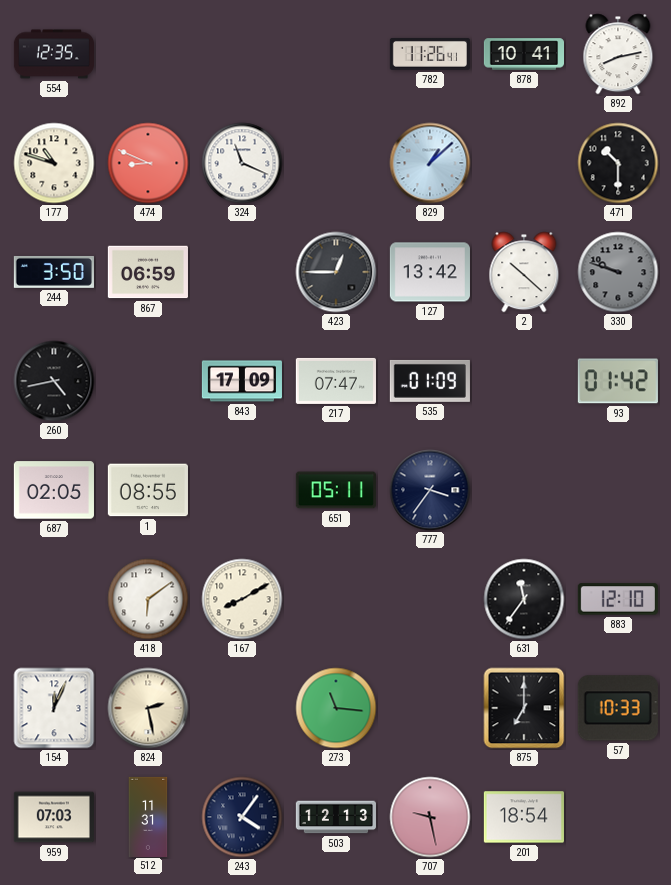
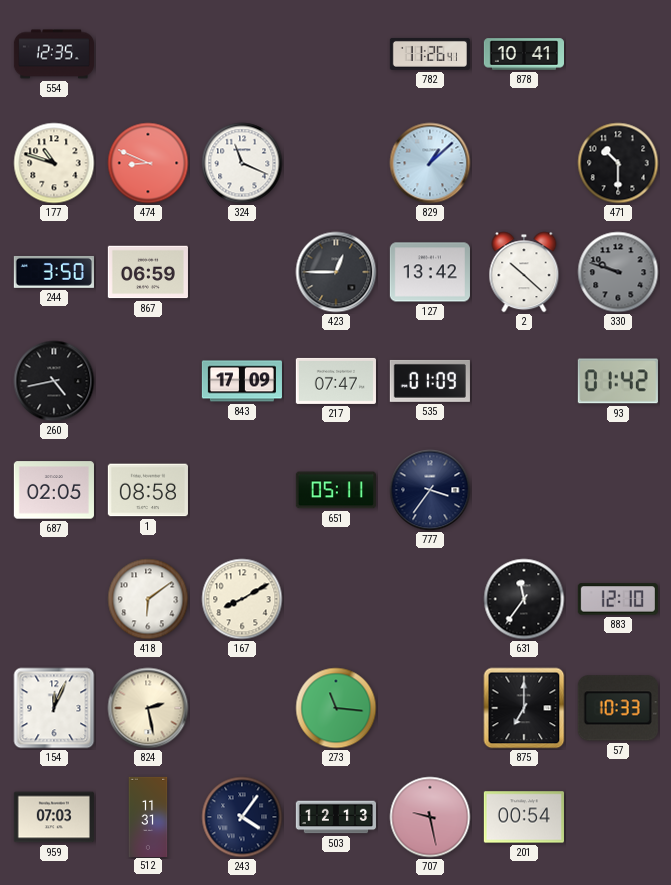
892: 8:13 -> none
1: 08:55 -> 08:58
201: 18:54 -> 00:54
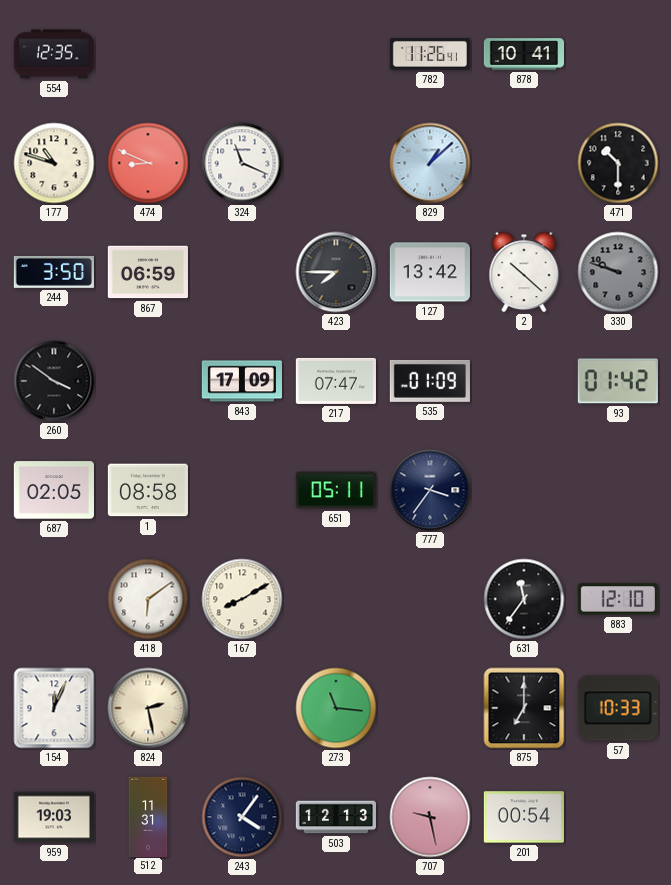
423: 12:45 -> 7:45
260: 4:43 -> 3:51
959: 07:03 -> 19:03
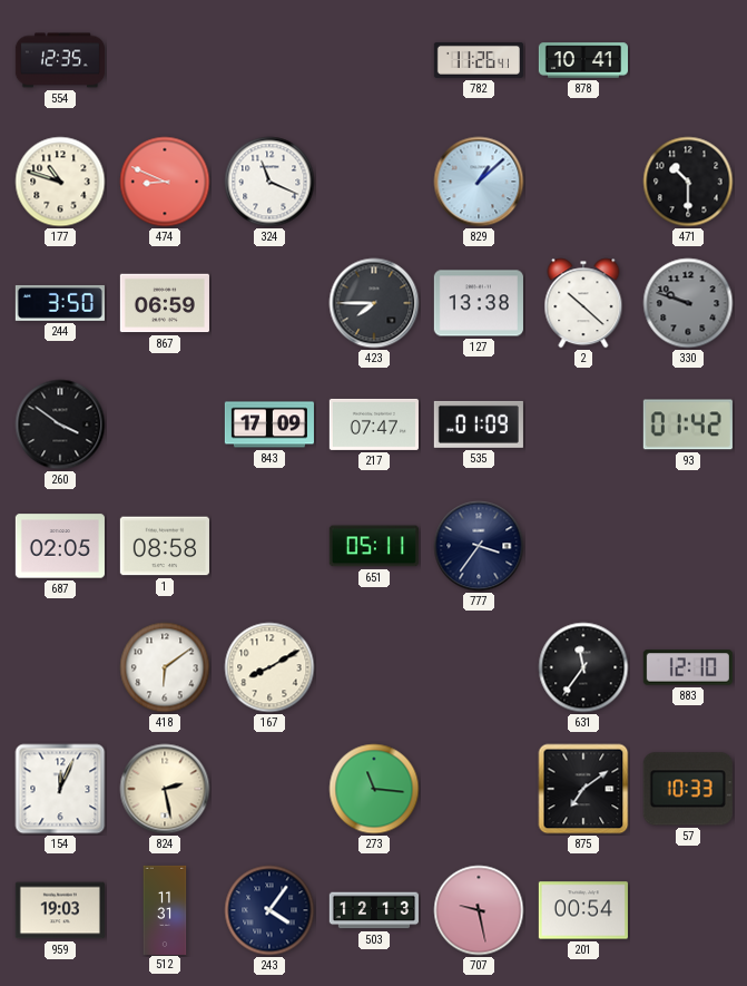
127: 13:42 -> 13:38
875: 7:00 -> 7:09
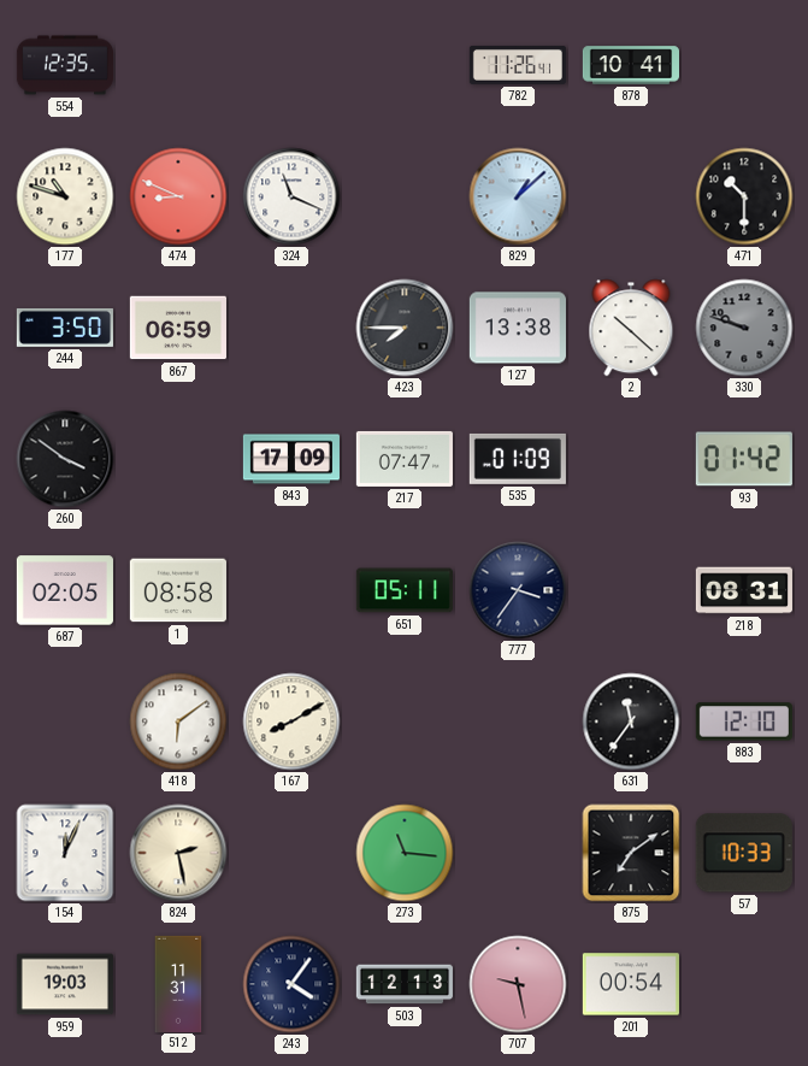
218: none -> 08:31
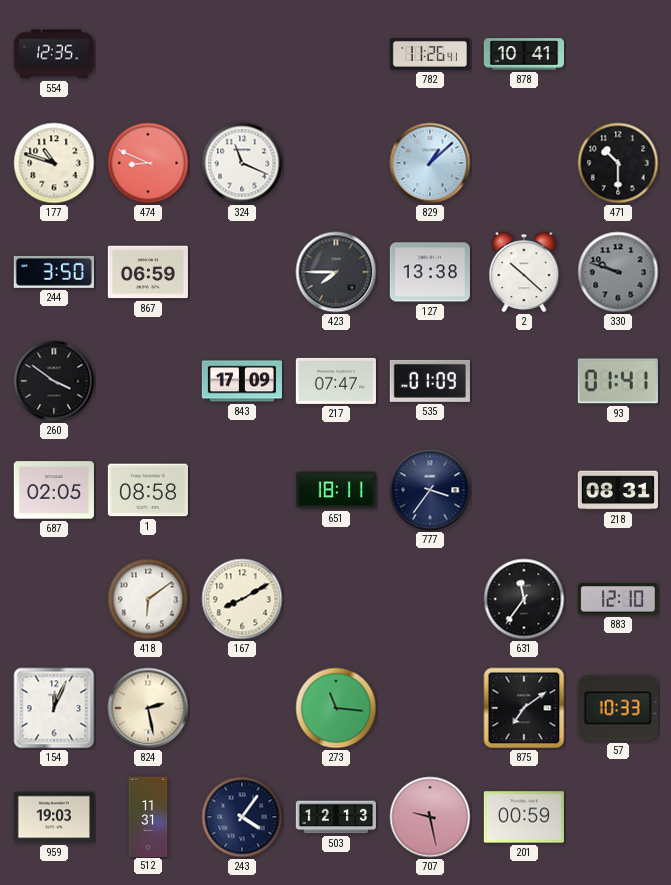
93: 01:42 -> 01:41
651: 05:11 -> 18:11
201: 00:54 -> 00:59
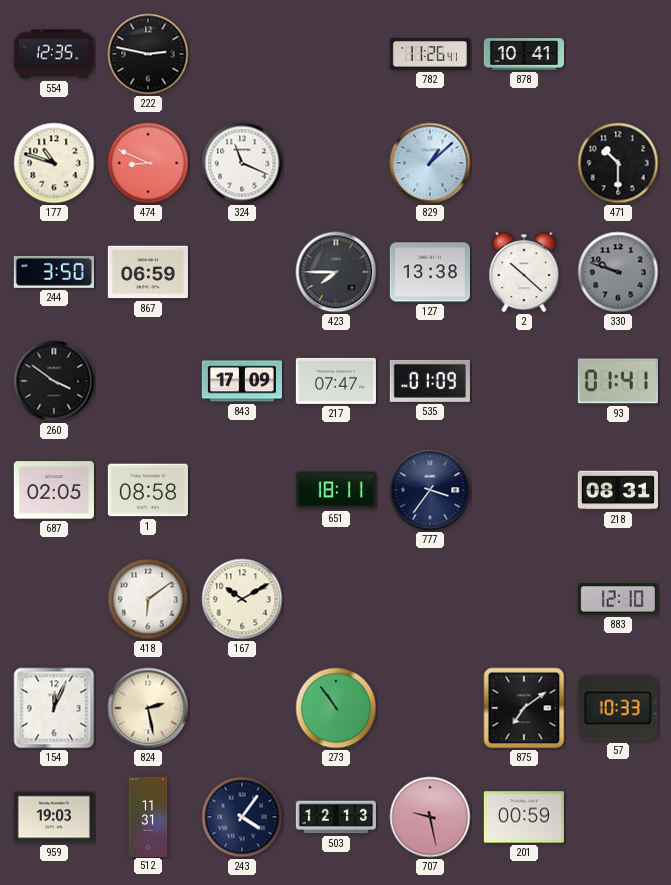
222: none -> 2:47
167: 8:10 -> 10:10
631: 11:36 -> none
273: 11:16 -> 10:54
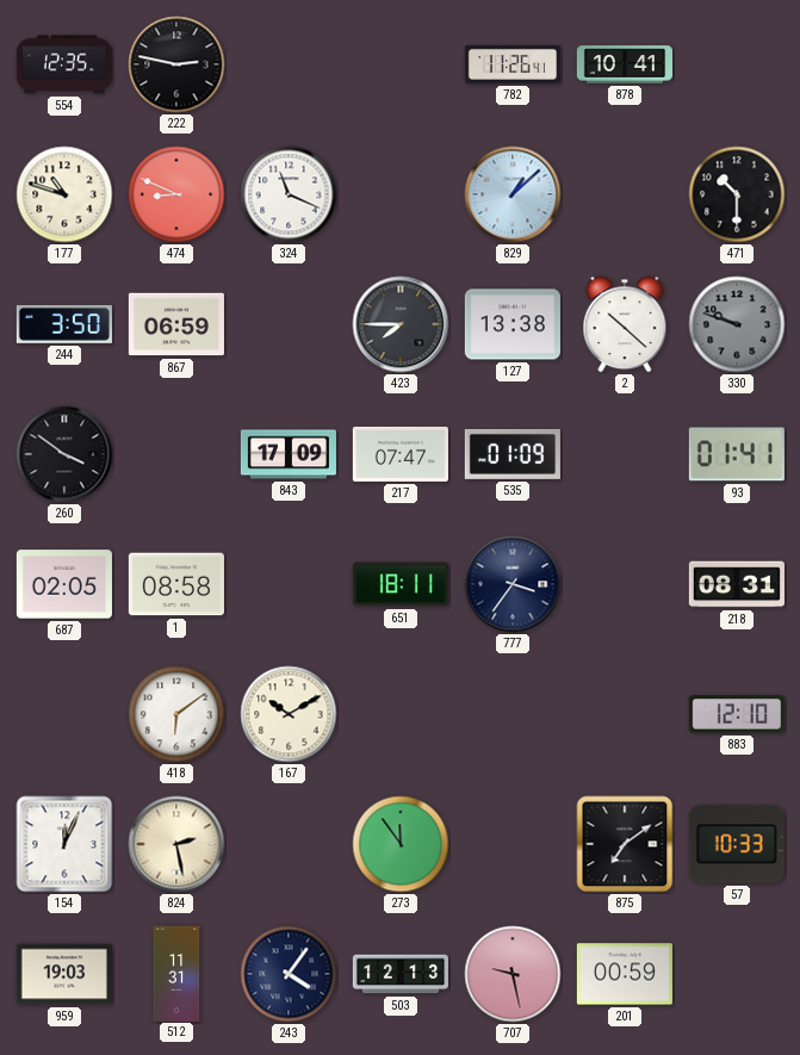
273: 10:54 -> 11:54
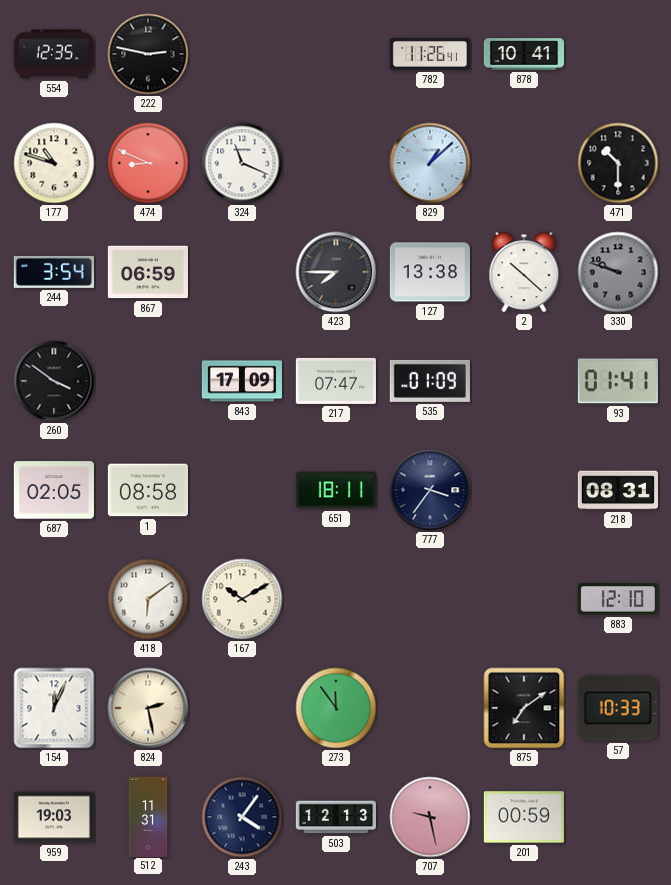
244: 3:50 -> 3:54
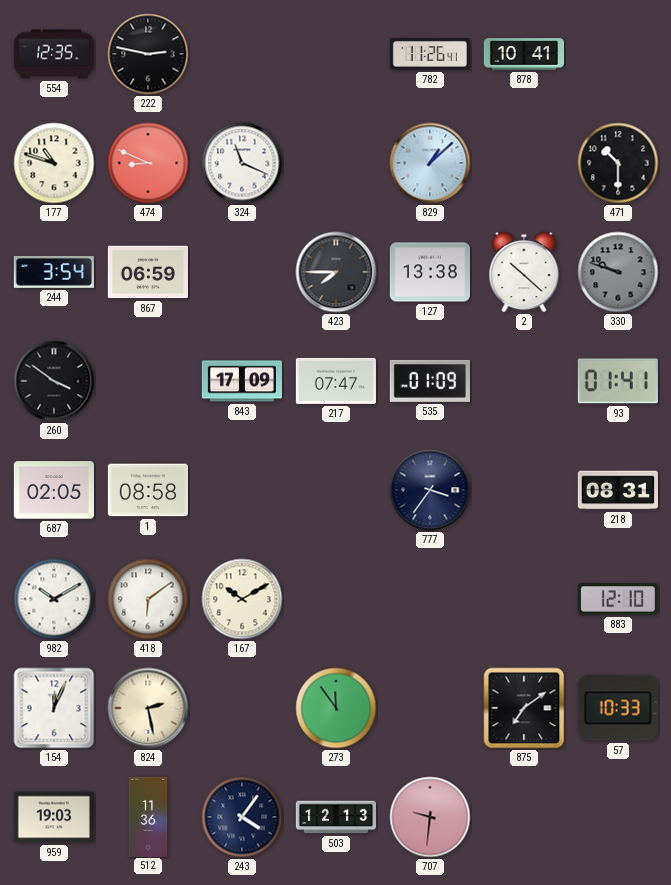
651: 18:11 -> none
982: none -> 10:10
512: 11:31 -> 11:36
707: 9:28 -> 9:31
201: 00:59 -> none
